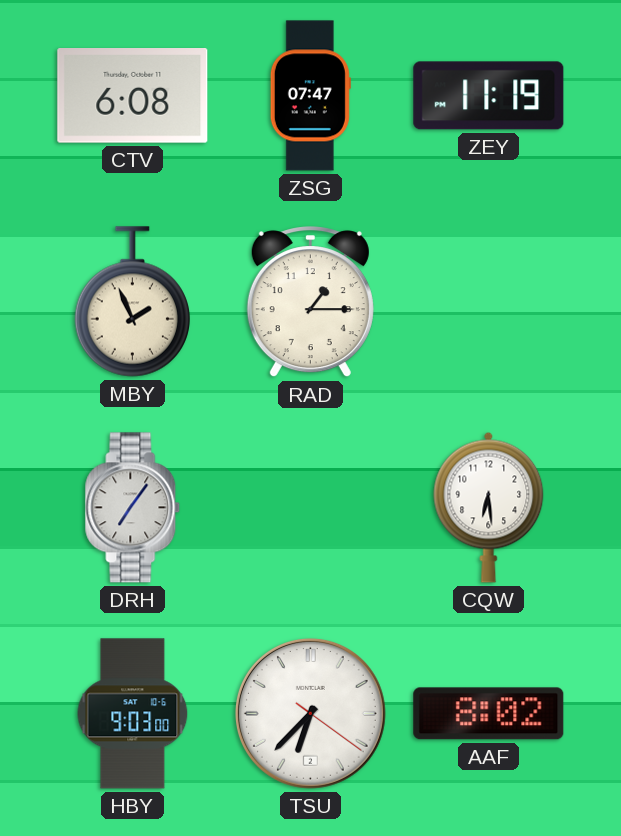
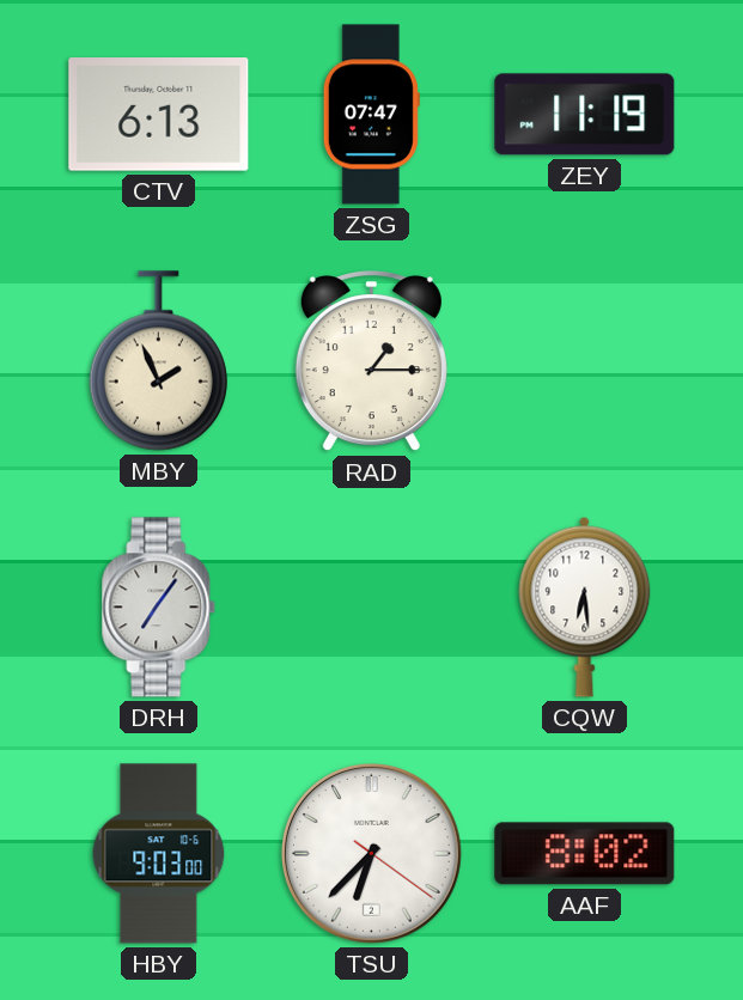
CTV: 6:08 -> 6:13
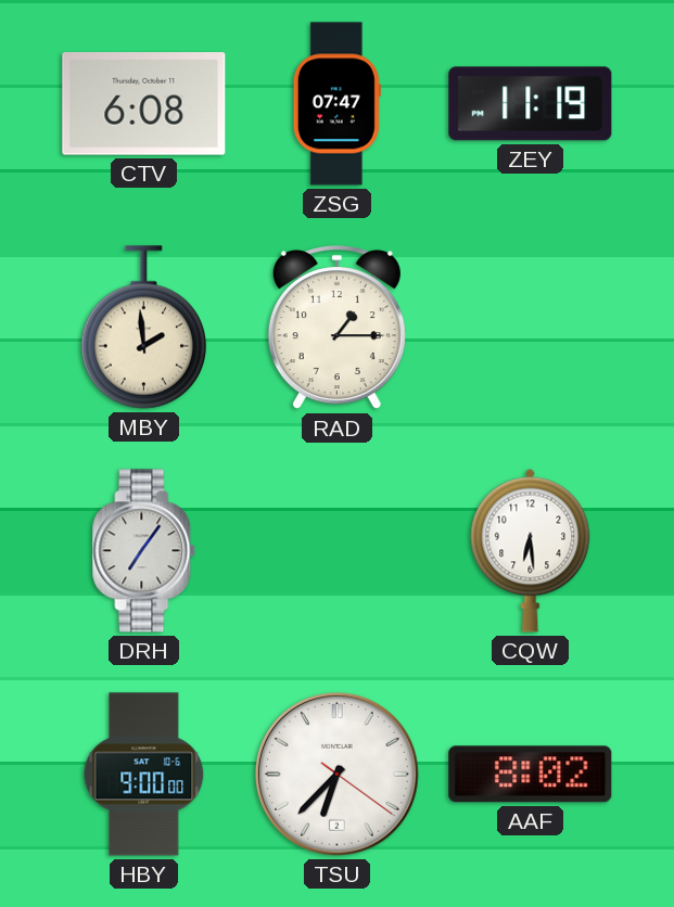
CTV: 6:13 -> 6:08
MBY: 1:56 -> 1:59
HBY: 9:03 -> 9:00
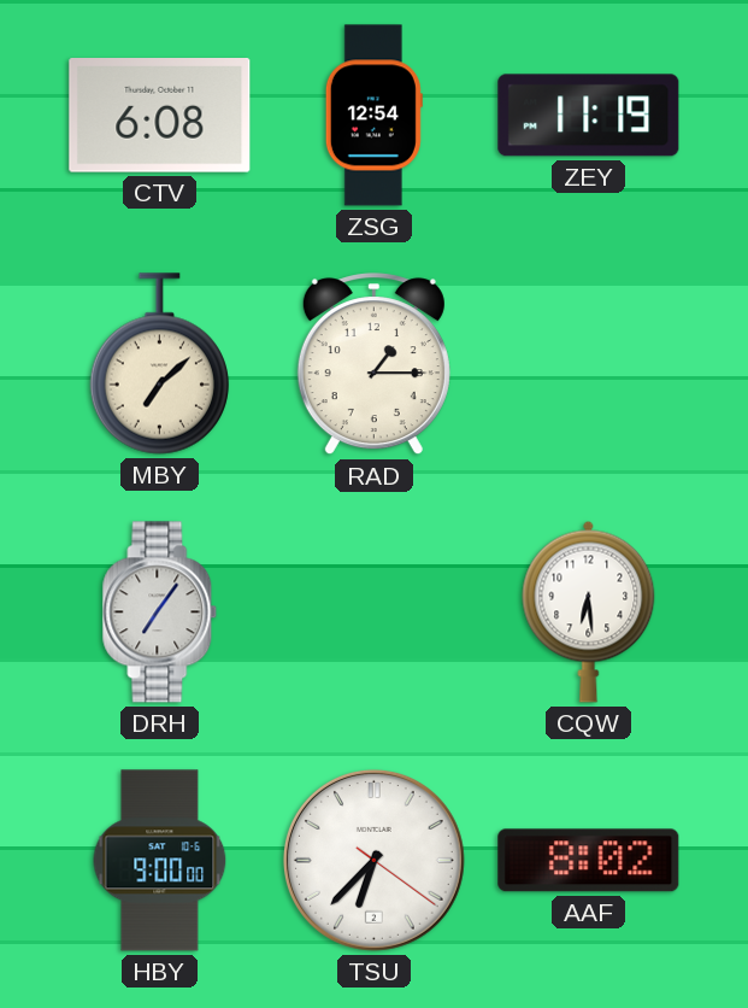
ZSG: 07:47 -> 12:54
MBY: 1:59 -> 7:08
